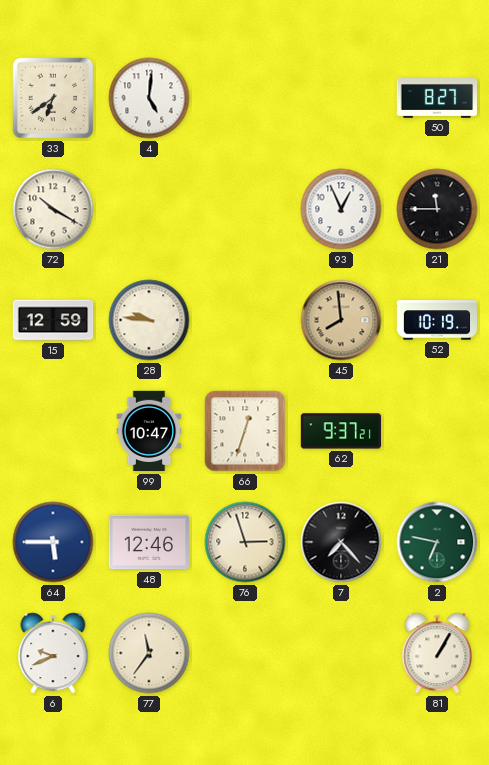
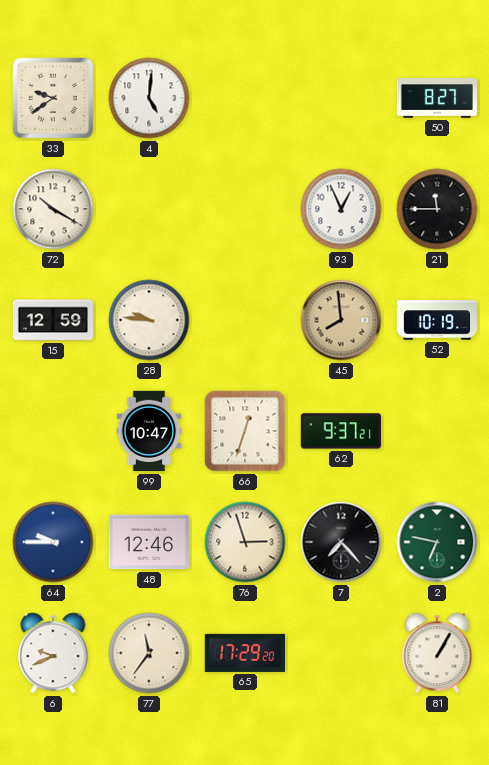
33: 6:39 -> 9:39
64: 5:45 -> 9:45
65: none -> 17:29
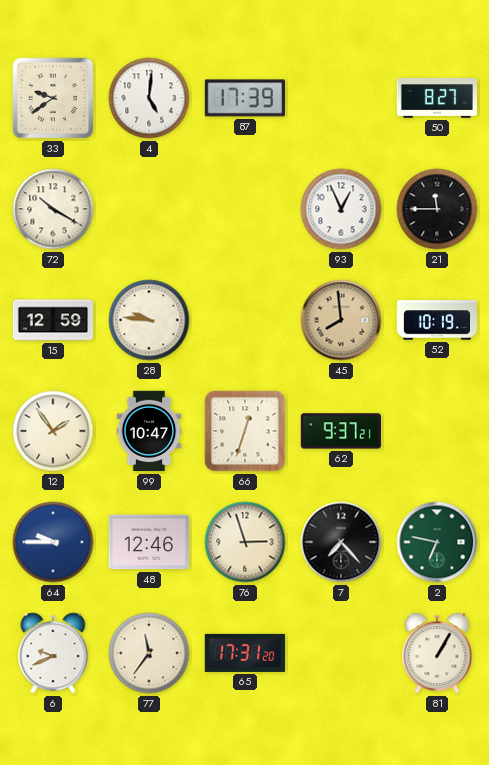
87: none -> 17:39
12: none -> 1:54
65: 17:29 -> 17:31
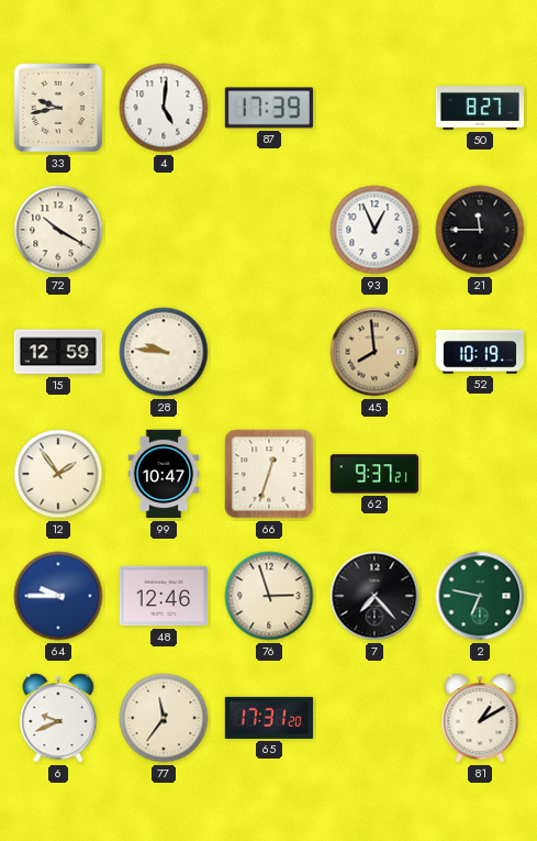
33: 9:39 -> 9:43
81: 1:05 -> 1:10
